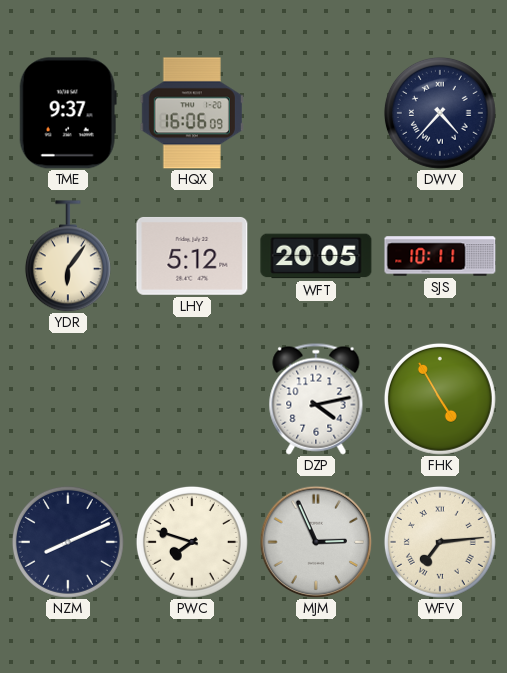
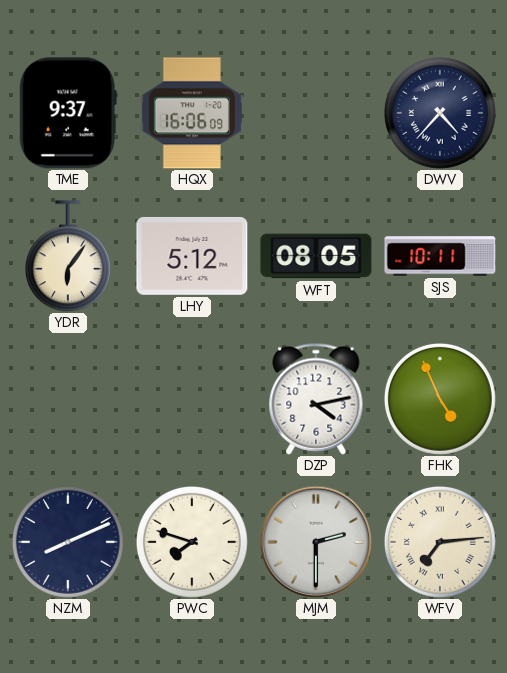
WFT: 20:05 -> 08:05
FHK: 4:55 -> 4:56
MJM: 2:56 -> 2:30
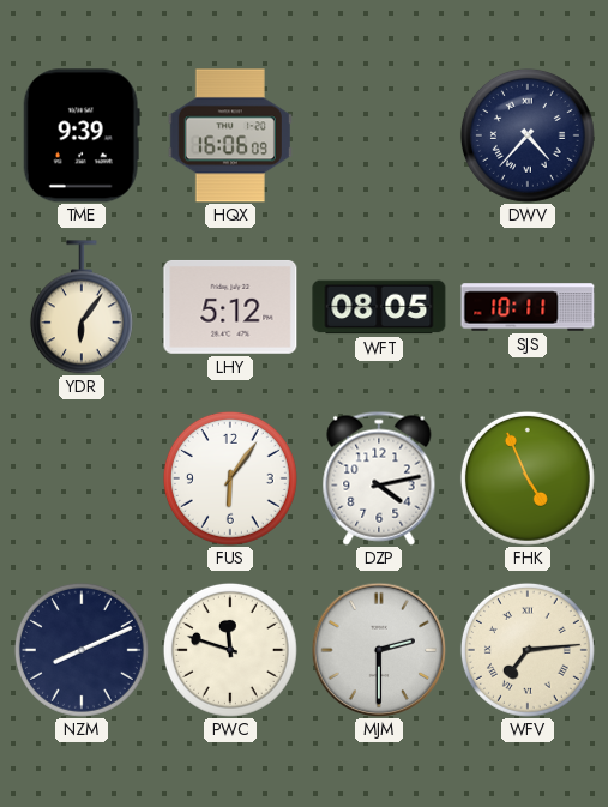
TME: 9:37 -> 9:39
FUS: none -> 6:06
PWC: 7:48 -> 11:48
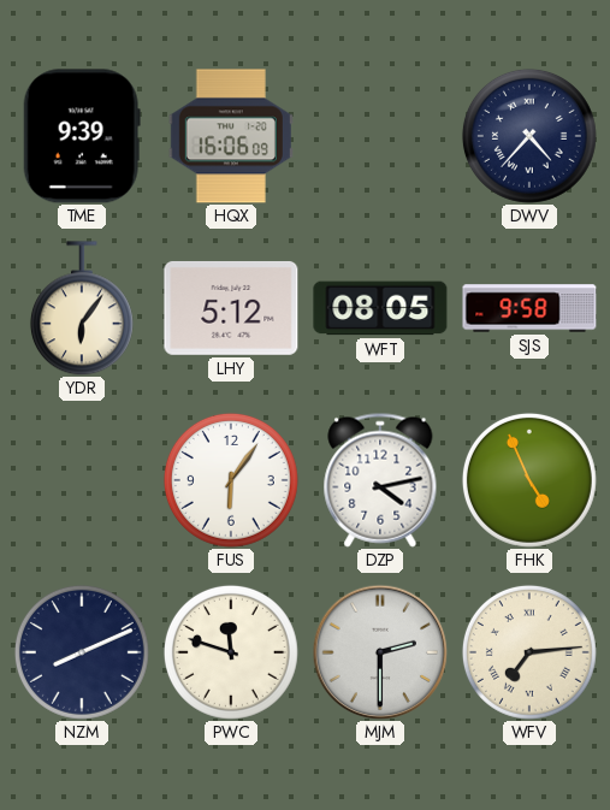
SJS: 10:11 -> 9:58
